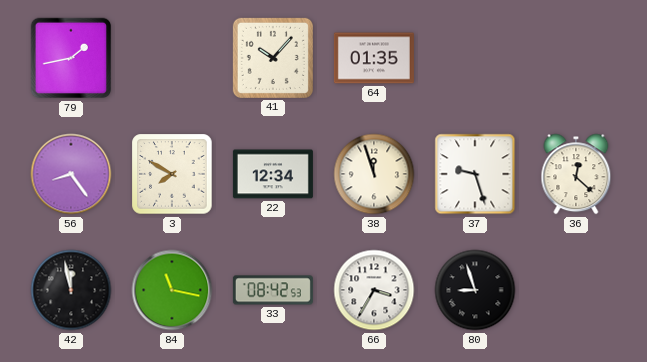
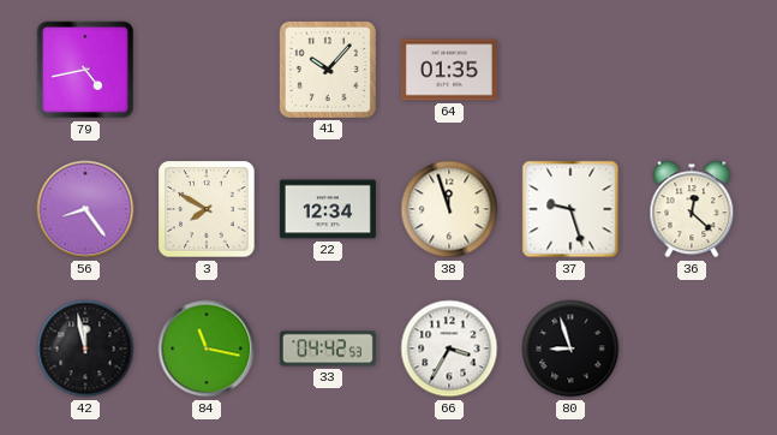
79: 1:43 -> 4:43
33: 08:42 -> 04:42
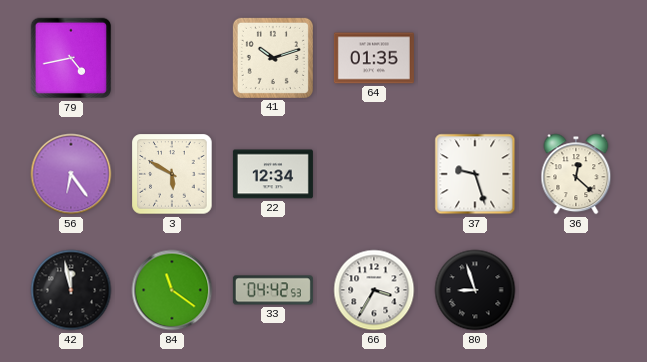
41: 10:07 -> 10:12
56: 8:24 -> 6:24
3: 7:50 -> 5:50
38: 11:57 -> none
84: 11:17 -> 11:21
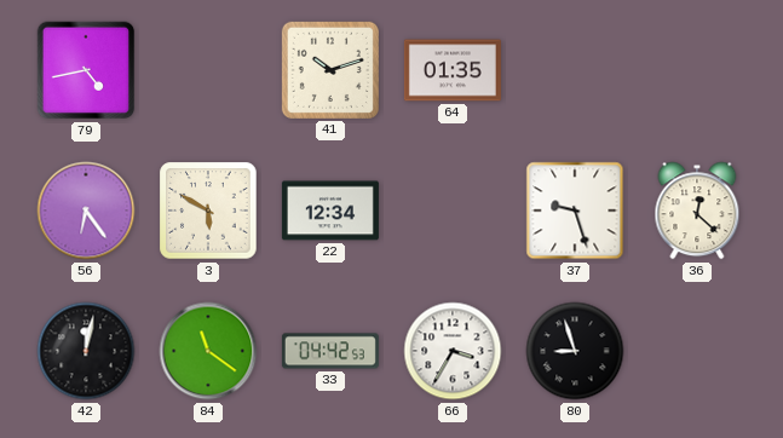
42: 11:58 -> 12:02
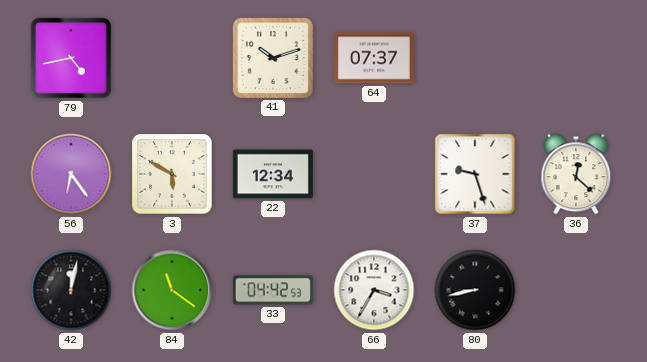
64: 01:35 -> 07:37
80: 8:57 -> 8:43
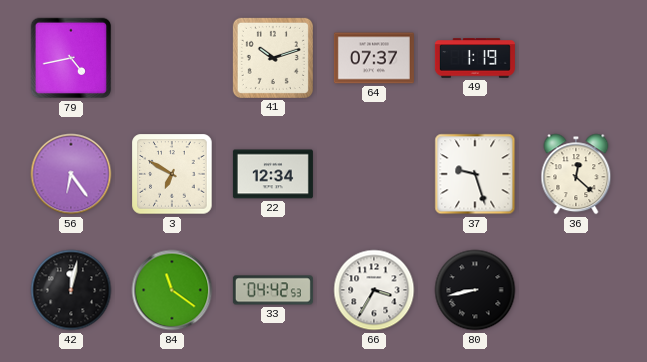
49: none -> 1:19
3: 5:50 -> 6:50
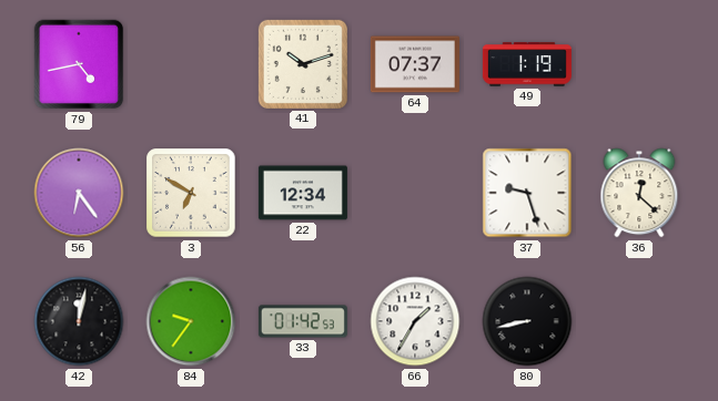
84: 11:21 -> 9:36
33: 04:42 -> 01:42
66: 3:35 -> 1:35
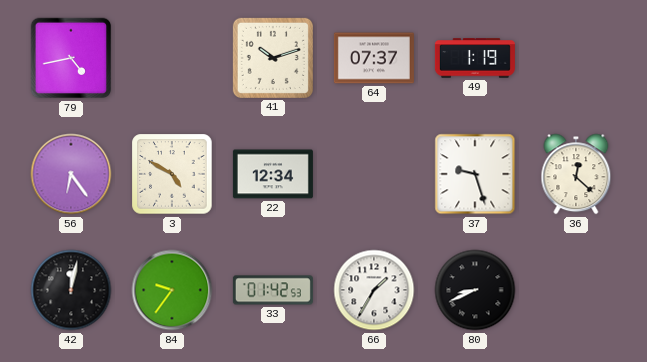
3: 6:50 -> 4:50
80: 8:43 -> 8:41
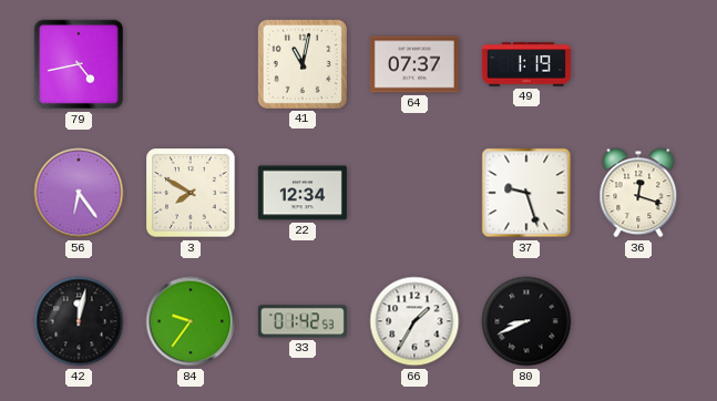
41: 10:12 -> 11:02
3: 4:50 -> 7:50
36: 12:22 -> 12:18
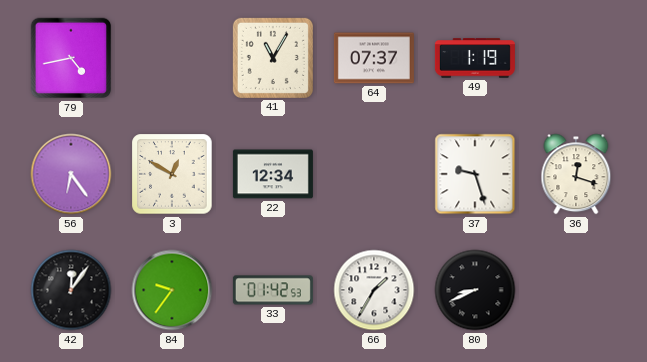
41: 11:02 -> 11:05
3: 7:50 -> 12:50
42: 12:02 -> 12:06
